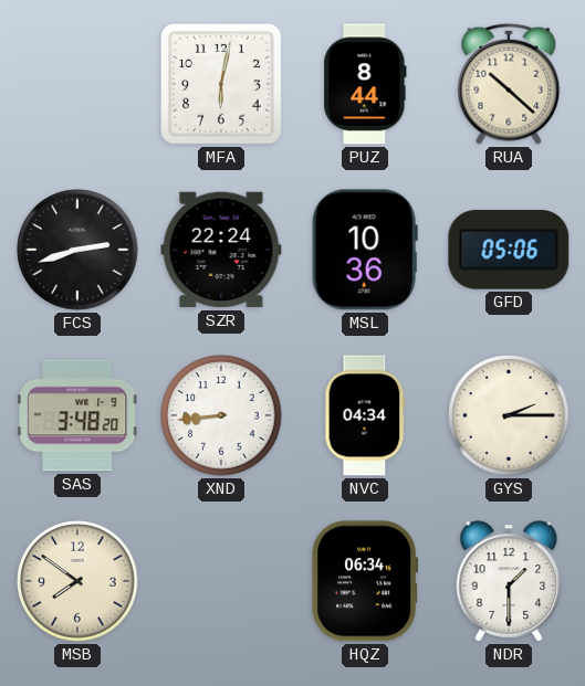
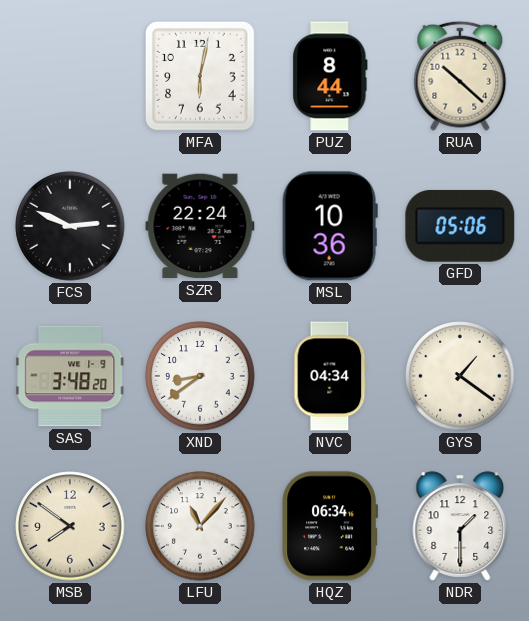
FCS: 2:42 -> 2:49
XND: 8:44 -> 8:39
GYS: 2:15 -> 1:21
LFU: none -> 11:07
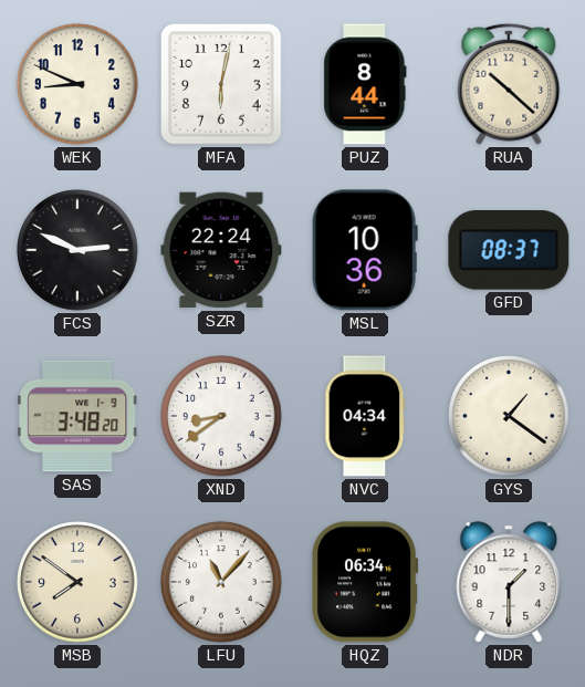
WEK: none -> 8:49
GFD: 05:06 -> 08:37
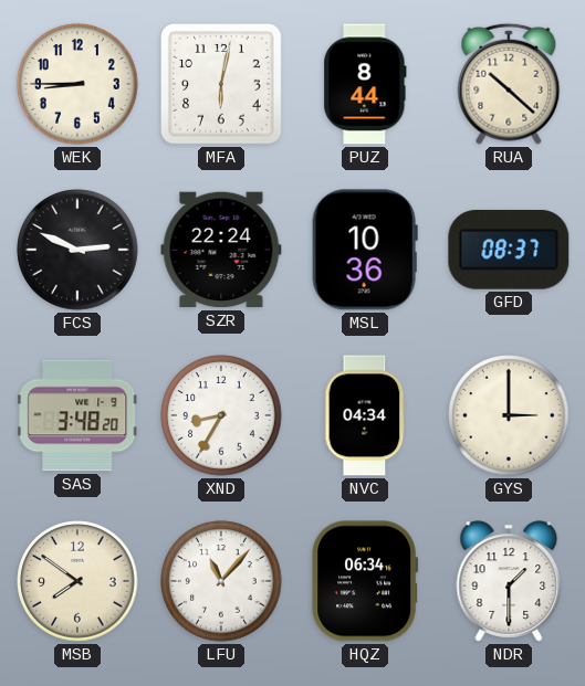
WEK: 8:49 -> 8:45
XND: 8:39 -> 8:35
GYS: 1:21 -> 3:00
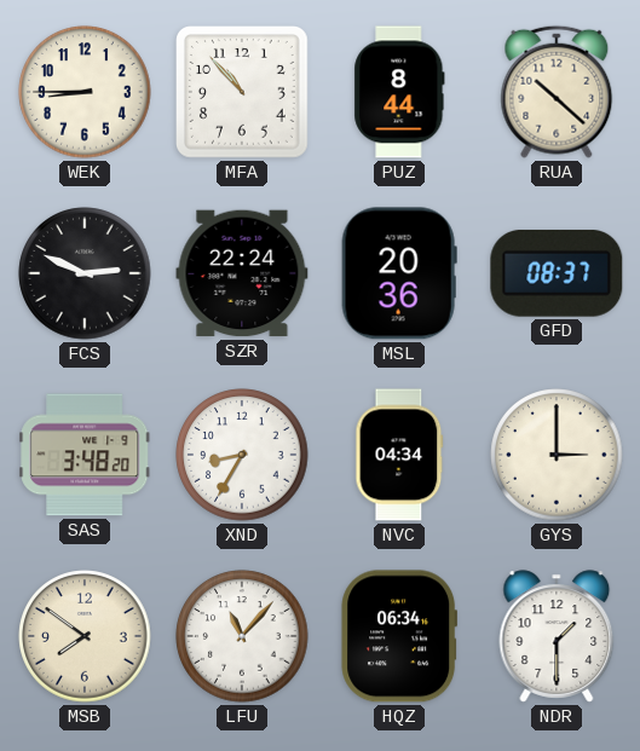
MFA: 6:02 -> 10:53
MSL: 10:36 -> 20:36
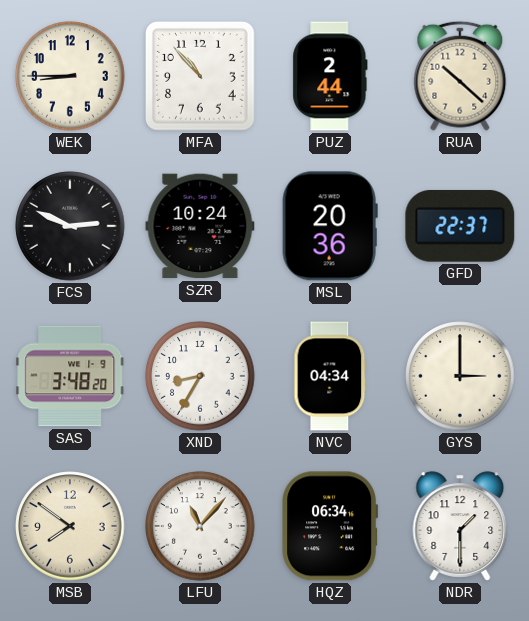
PUZ: 8:44 -> 2:44
SZR: 22:24 -> 10:24
GFD: 08:37 -> 22:37
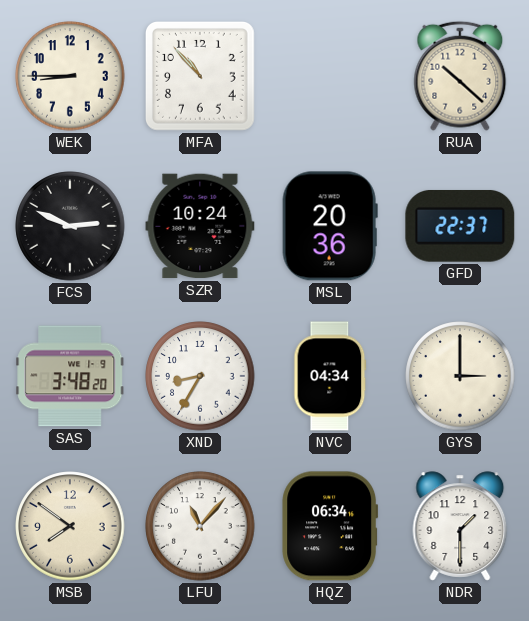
PUZ: 2:44 -> none
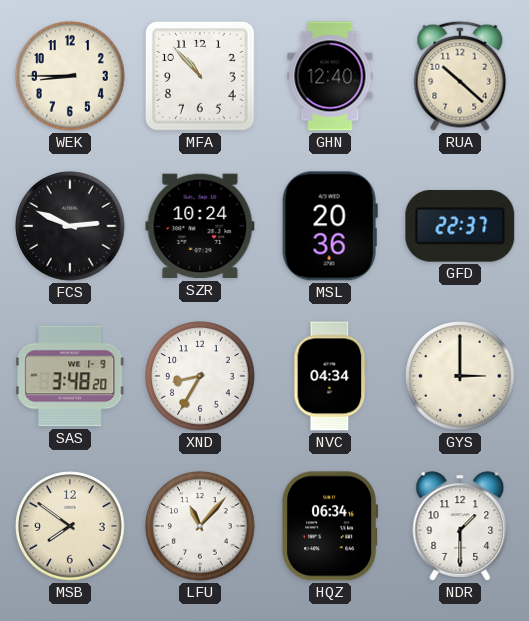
GHN: none -> 12:40
